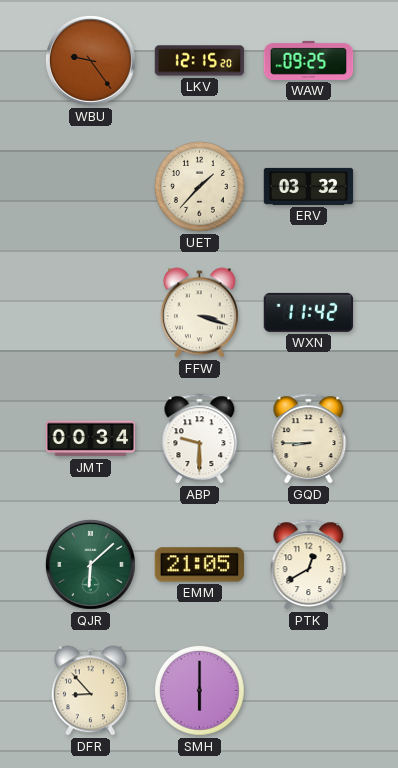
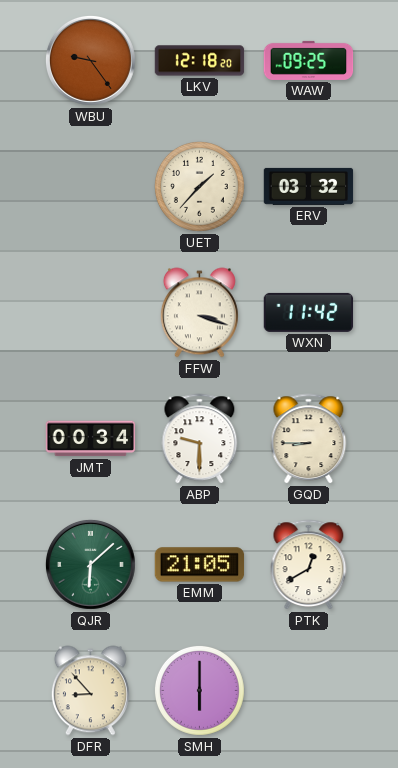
LKV: 12:15 -> 12:18
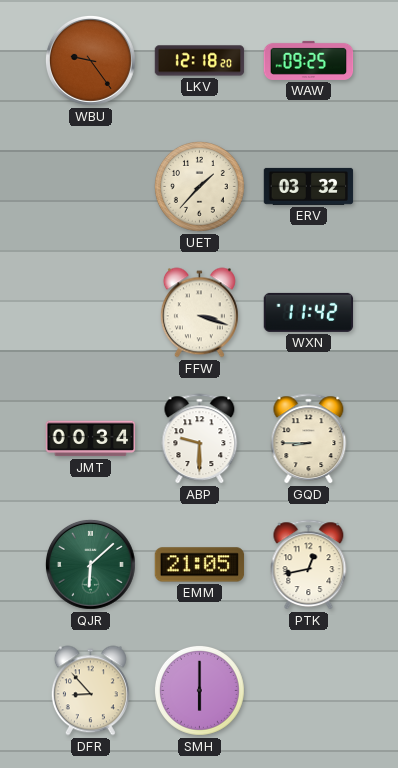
PTK: 12:40 -> 12:43
